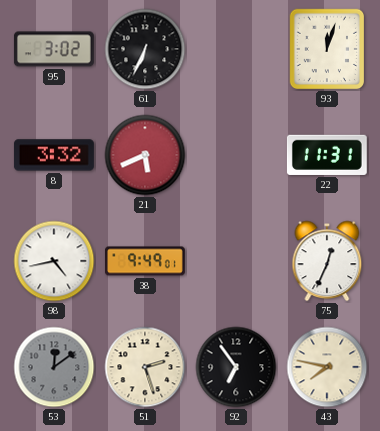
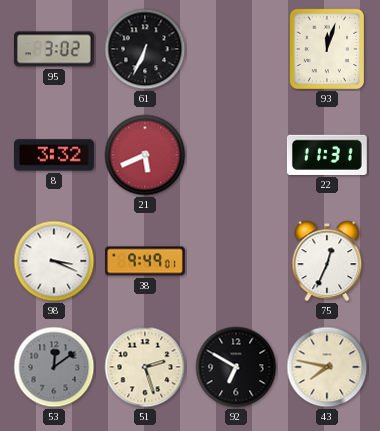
98: 4:43 -> 3:19
92: 6:54 -> 6:50
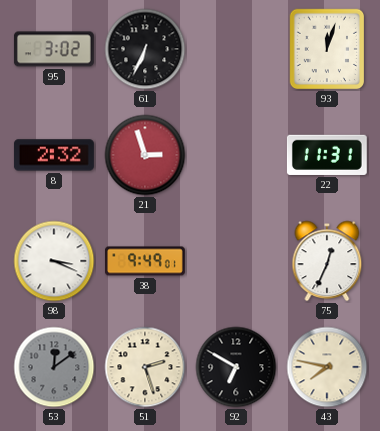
8: 3:32 -> 2:32
21: 5:41 -> 2:57
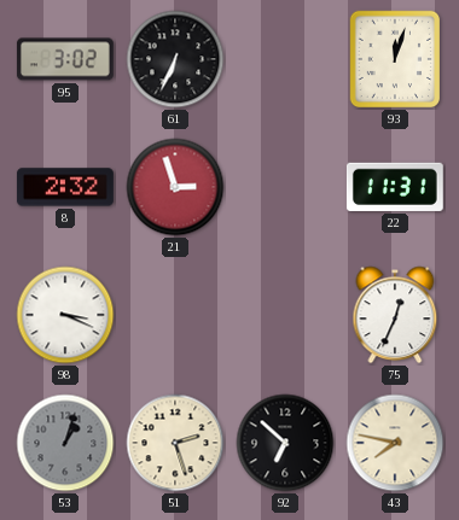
38: 9:49 -> none
53: 12:09 -> 1:03
92: 6:50 -> 6:52
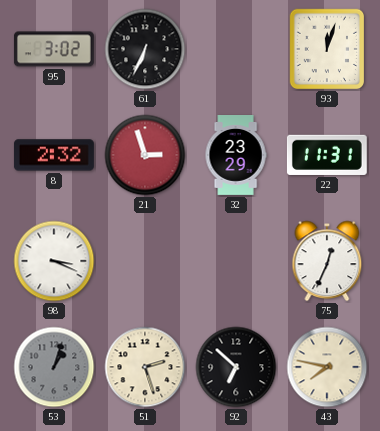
32: none -> 23:29
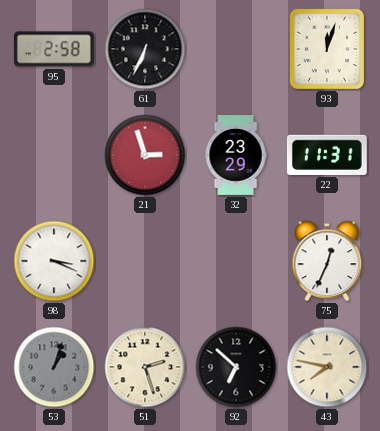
95: 3:02 -> 2:58
8: 2:32 -> none
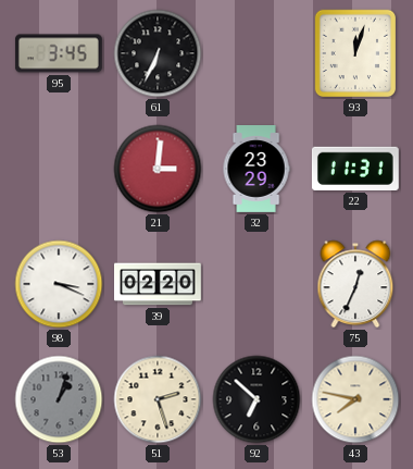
95: 2:58 -> 3:45
21: 2:57 -> 3:01
39: none -> 02:20
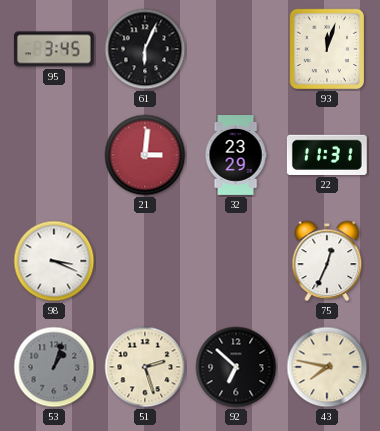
61: 6:34 -> 6:04
39: 02:20 -> none
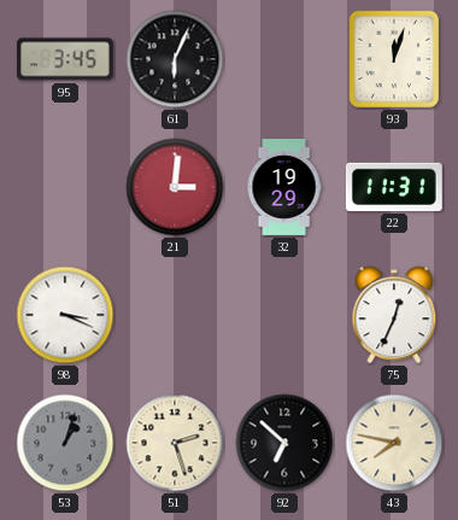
32: 23:29 -> 19:29
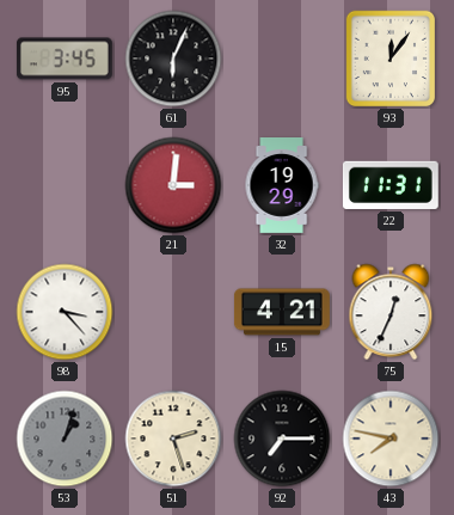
93: 12:03 -> 12:06
98: 3:19 -> 3:23
15: none -> 4:21
92: 6:52 -> 7:15
